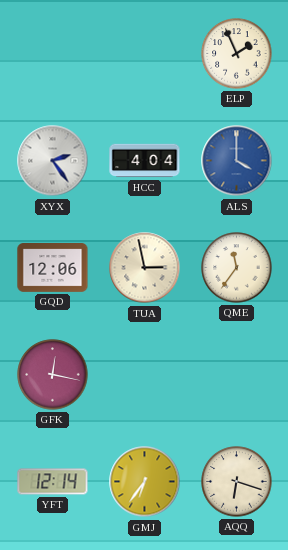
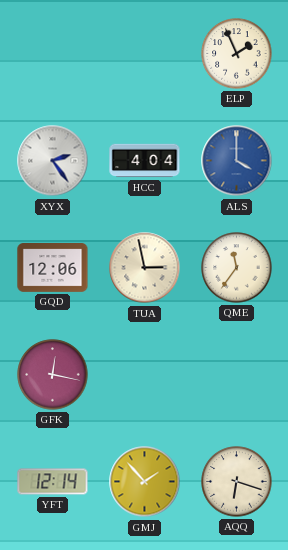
GMJ: 6:36 -> 1:53
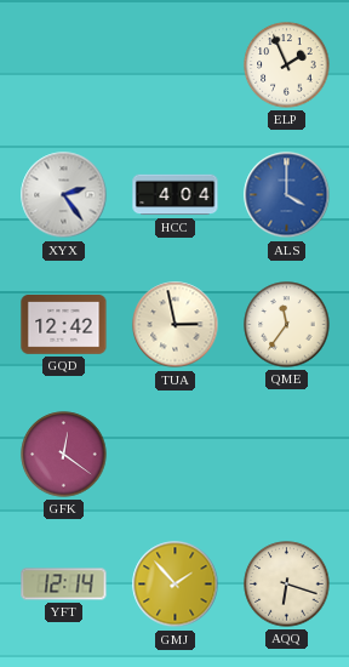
GQD: 12:06 -> 12:42
GFK: 12:17 -> 12:21
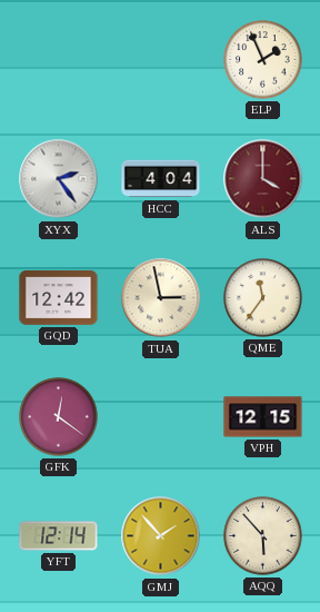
ALS dial: blue -> burgundy
VPH: none -> 12:15
AQQ: 6:18 -> 5:53
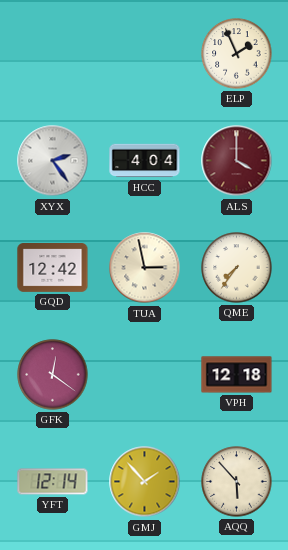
QME: 11:36 -> 7:36
VPH: 12:15 -> 12:18
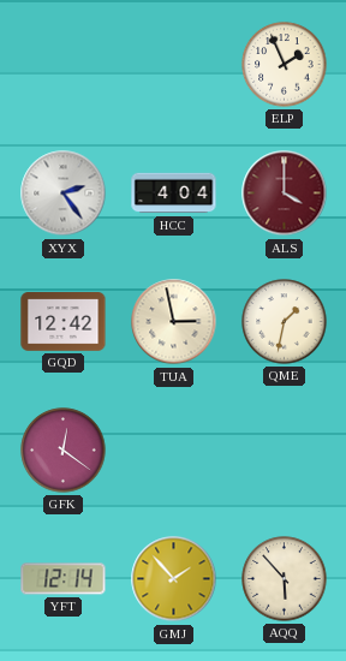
QME: 7:36 -> 1:32
VPH: 12:18 -> none
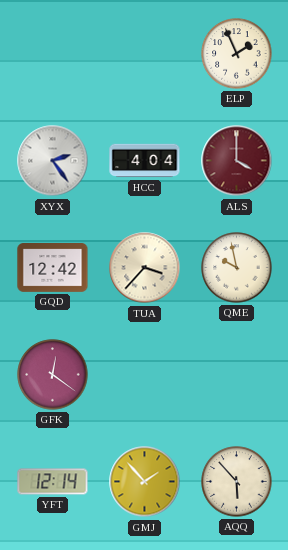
TUA: 2:58 -> 3:37
QME: 1:32 -> 9:58
